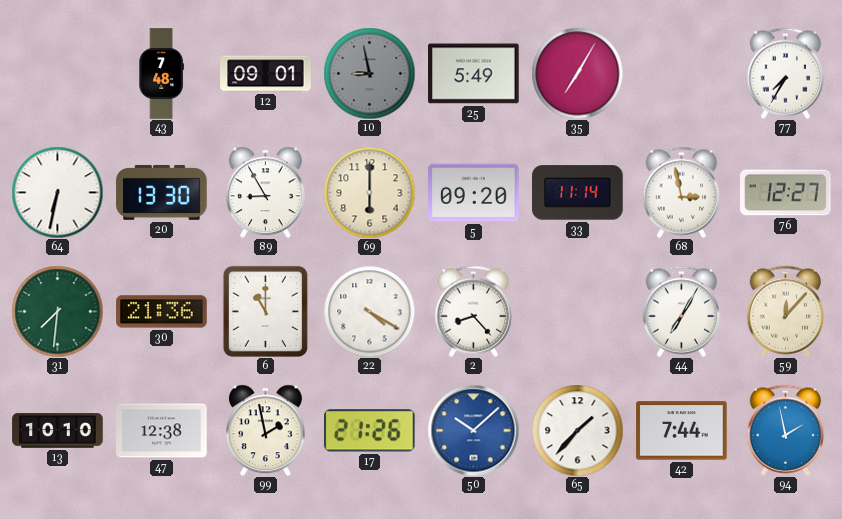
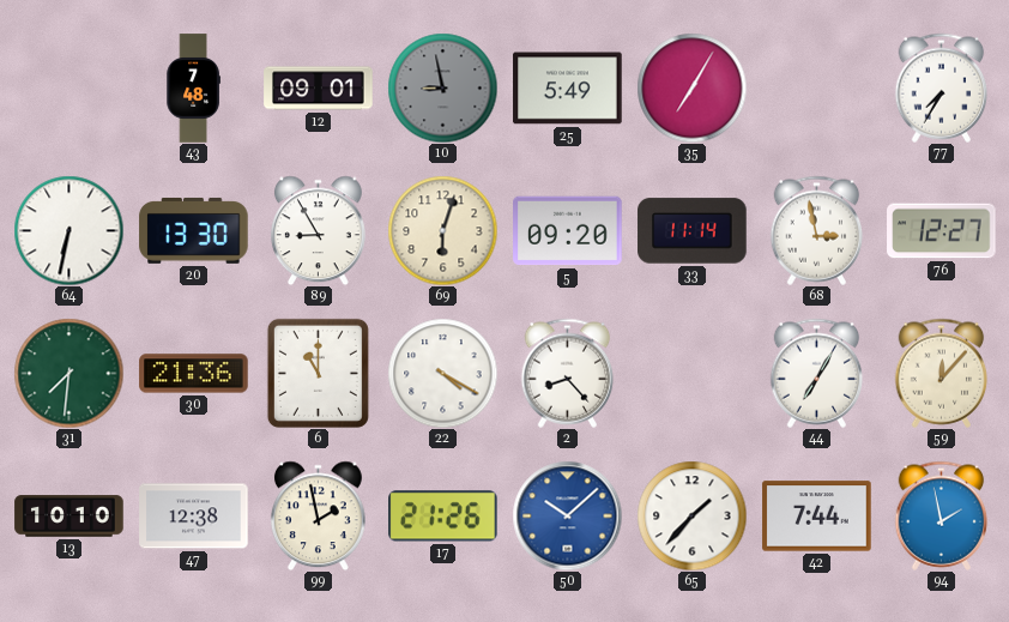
69: 6:00 -> 6:03
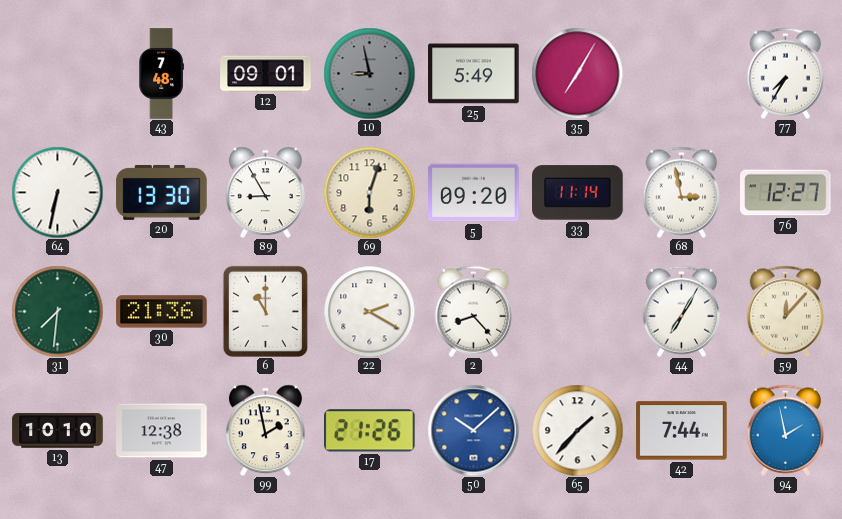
22: 4:20 -> 2:20
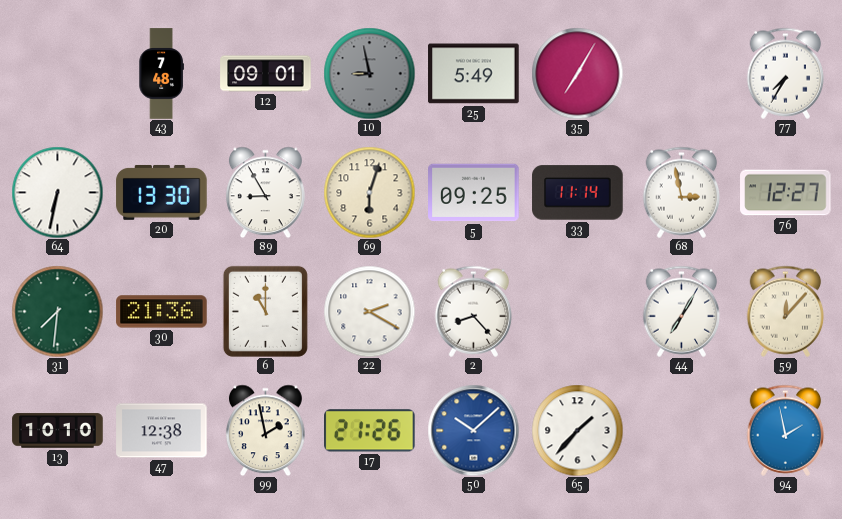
5: 09:20 -> 09:25
42: 7:44 -> none
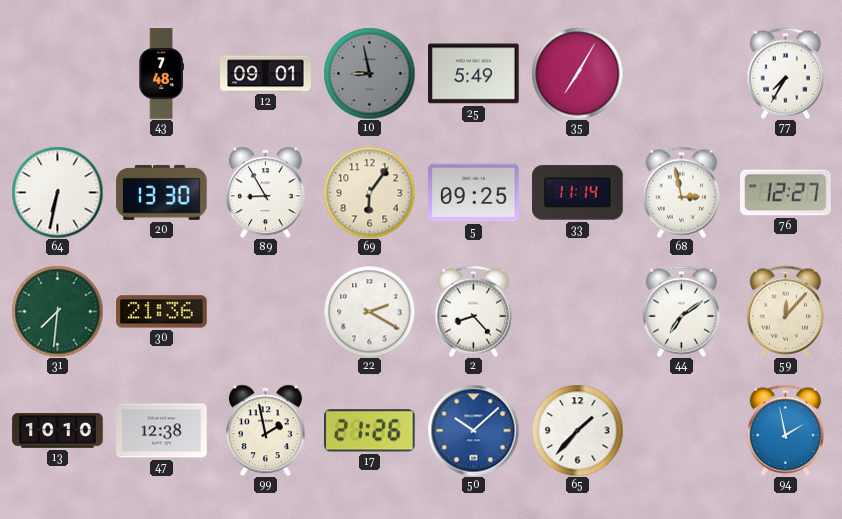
69: 6:03 -> 6:06
6: 11:00 -> none
44: 7:05 -> 7:09
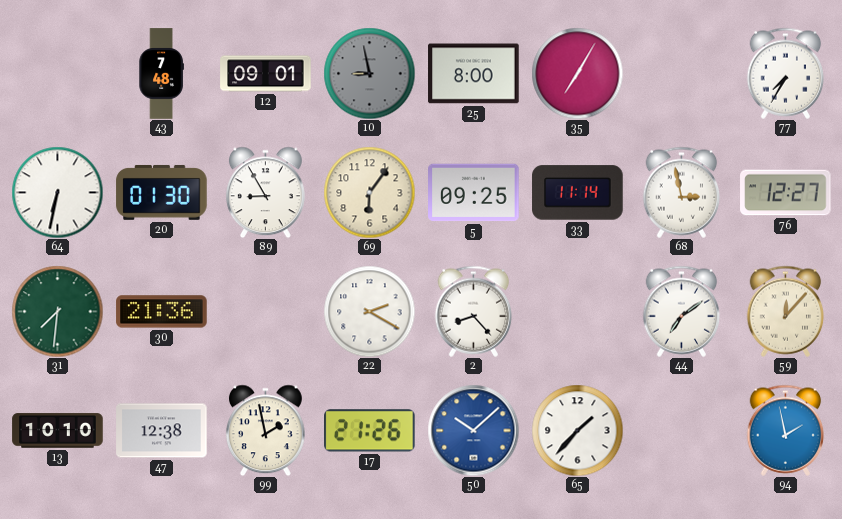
25: 5:49 -> 8:00
20: 13:30 -> 01:30
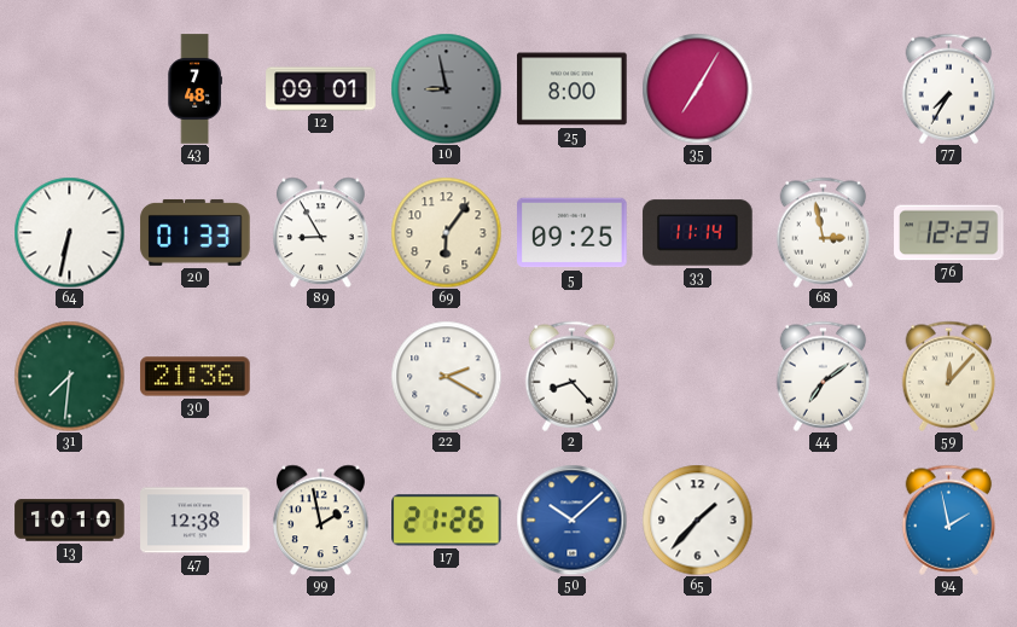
20: 01:30 -> 01:33
76: 12:27 -> 12:23
